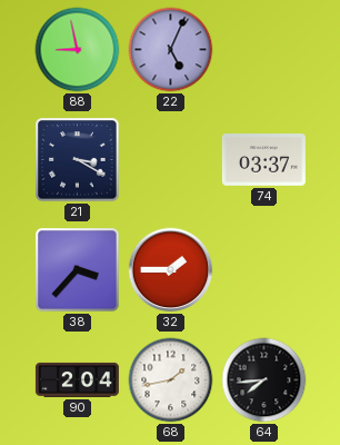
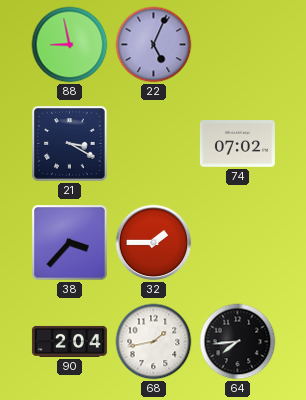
74: 03:37 -> 07:02
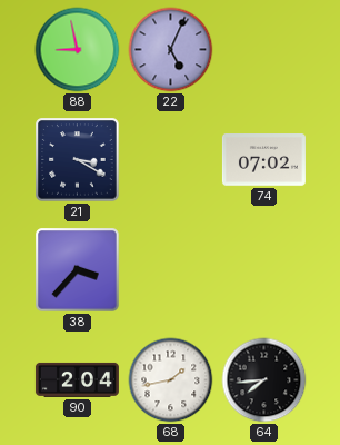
32: 1:45 -> none
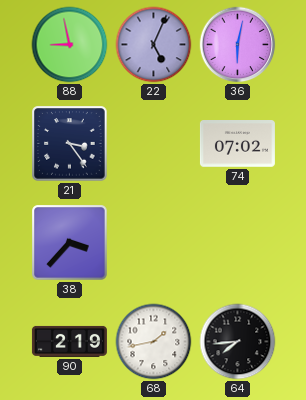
36: none -> 6:02
21: 3:20 -> 3:24
90: 2:04 -> 2:19
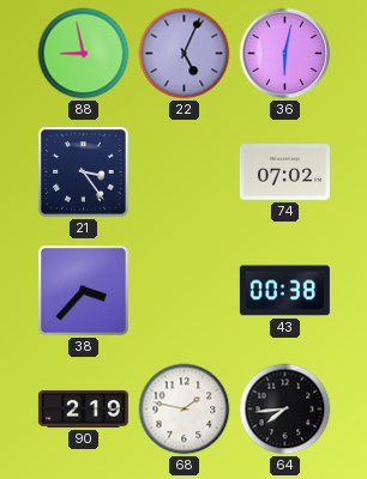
43: none -> 00:38
68: 1:43 -> 1:47
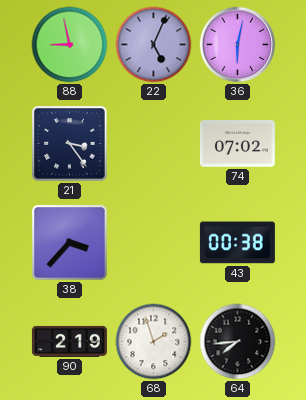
68: 1:47 -> 1:57
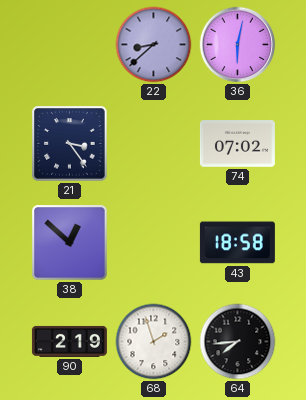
88: 8:58 -> none
22: 5:04 -> 8:38
38: 3:37 -> 12:52
43: 00:38 -> 18:58
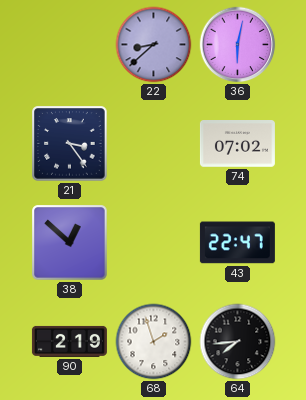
43: 18:58 -> 22:47
